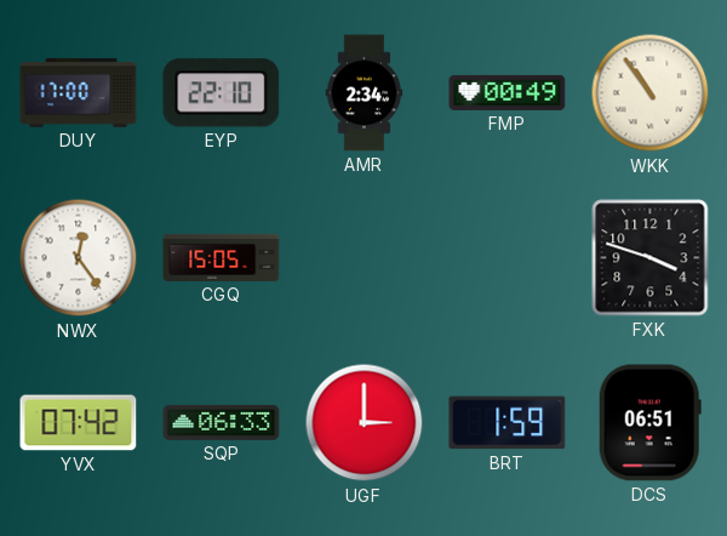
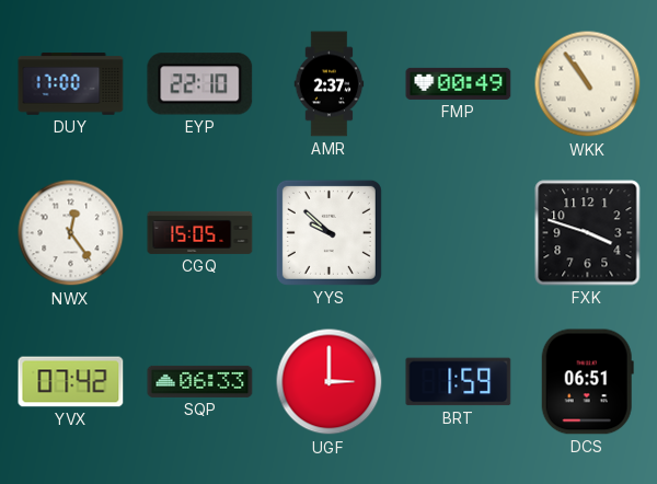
AMR: 2:34 -> 2:37
YYS: none -> 9:52
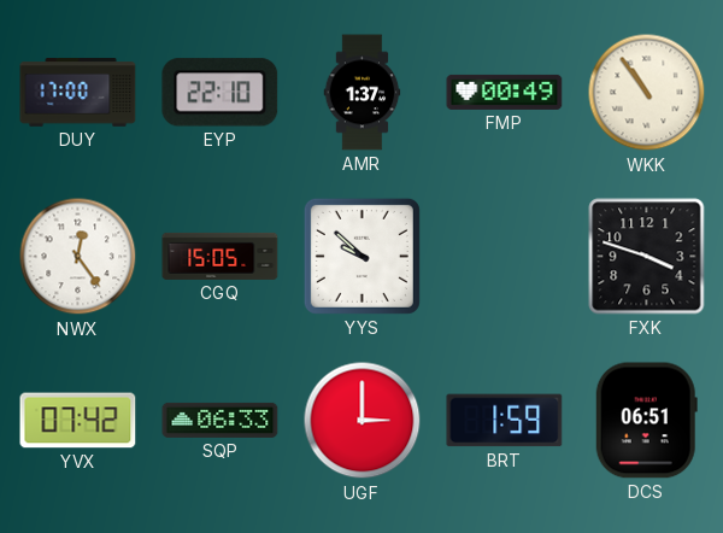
AMR: 2:37 -> 1:37
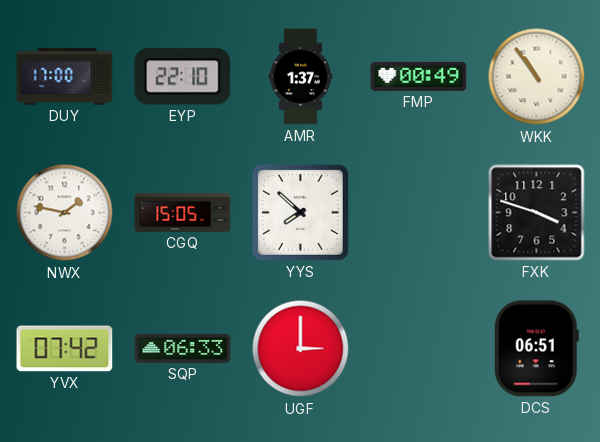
NWX: 12:24 -> 1:47
YYS: 9:52 -> 7:52
BRT: 1:59 -> none
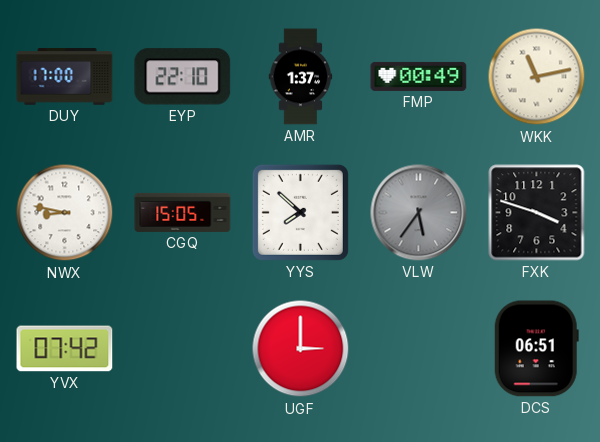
WKK: 10:54 -> 11:13
NWX: 1:47 -> 8:47
VLW: none -> 5:36
SQP: 06:33 -> none
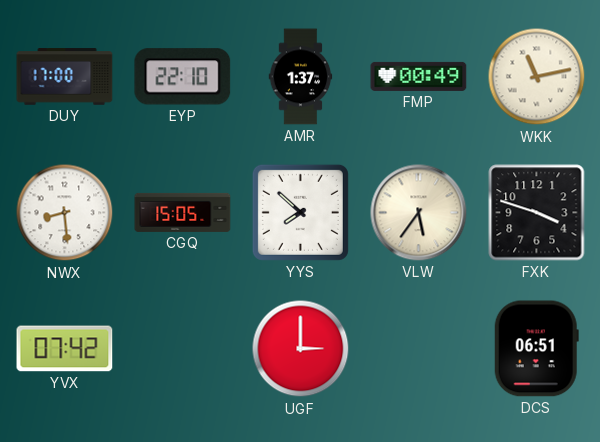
NWX: 8:47 -> 8:29
VLW dial: grey -> cream
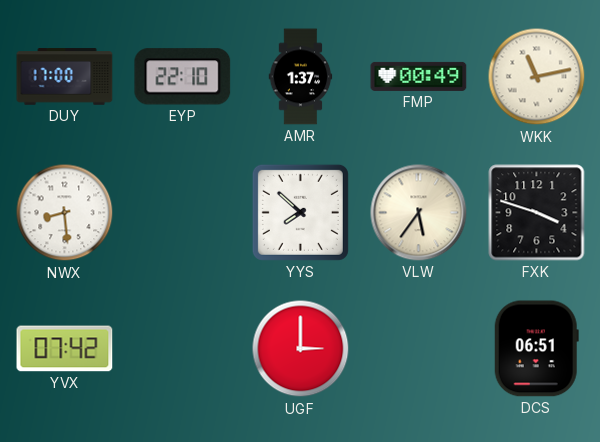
CGQ: 15:05 -> none
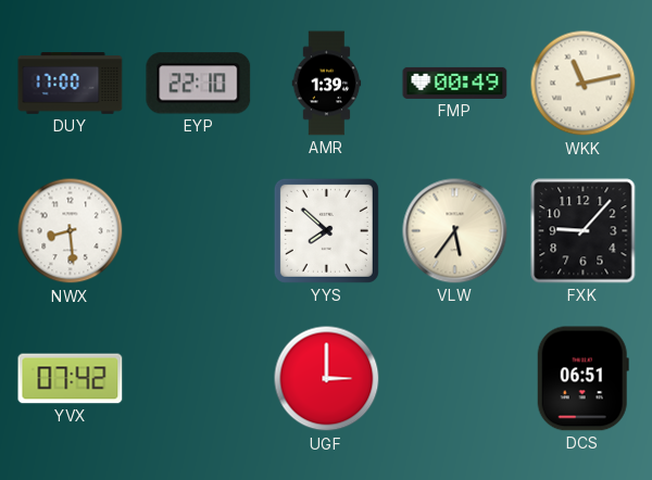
AMR: 1:37 -> 1:39
FXK: 3:48 -> 9:07
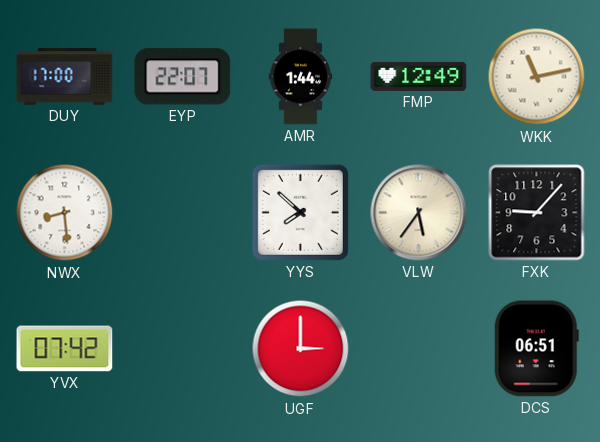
EYP: 22:10 -> 22:07
AMR: 1:39 -> 1:44
FMP: 00:49 -> 12:49
